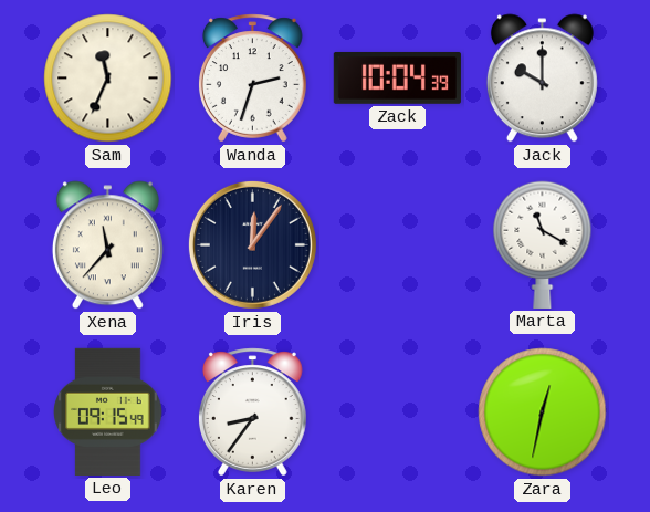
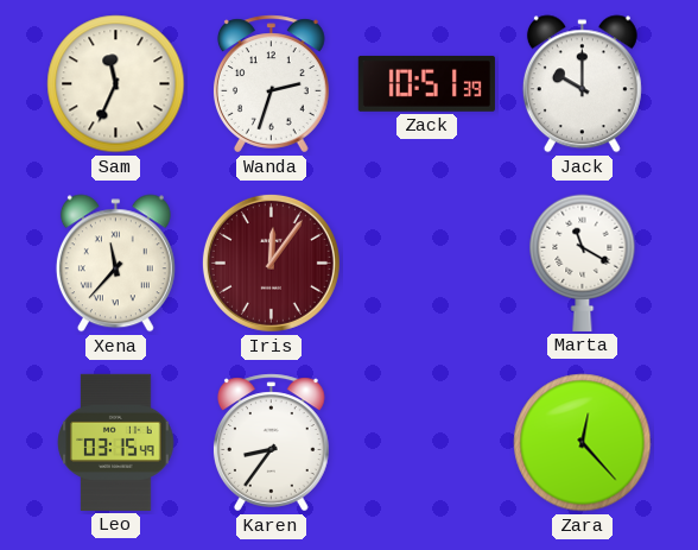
Zack: 10:04 -> 10:51
Iris dial: navy -> burgundy
Leo: 09:15 -> 03:15
Zara: 12:32 -> 12:23
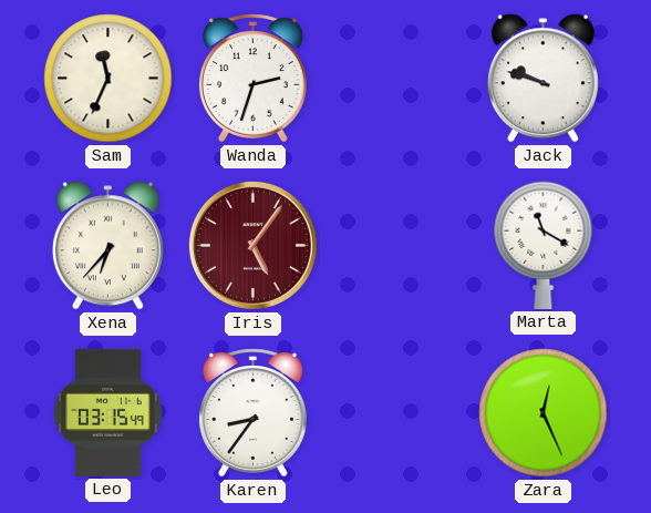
Zack: 10:51 -> none
Jack: 10:00 -> 9:48
Xena: 11:37 -> 6:37
Iris: 12:06 -> 5:06
Zara: 12:23 -> 12:26
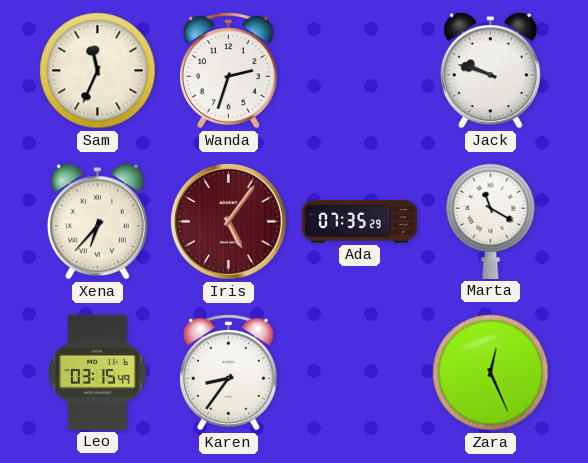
Ada: none -> 07:35
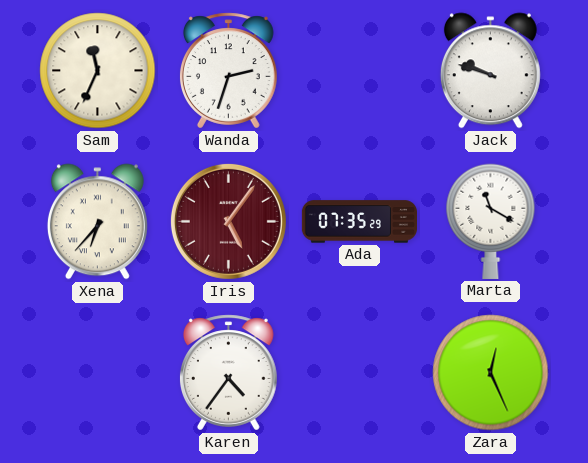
Leo: 03:15 -> none
Karen: 8:36 -> 4:36
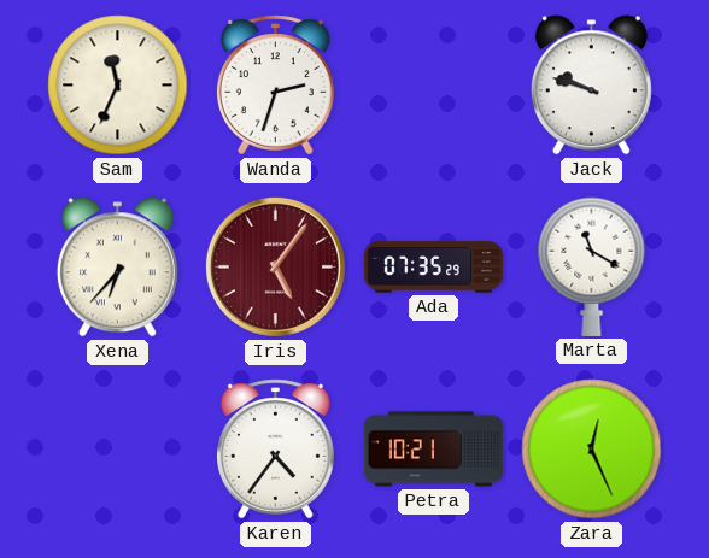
Petra: none -> 10:21
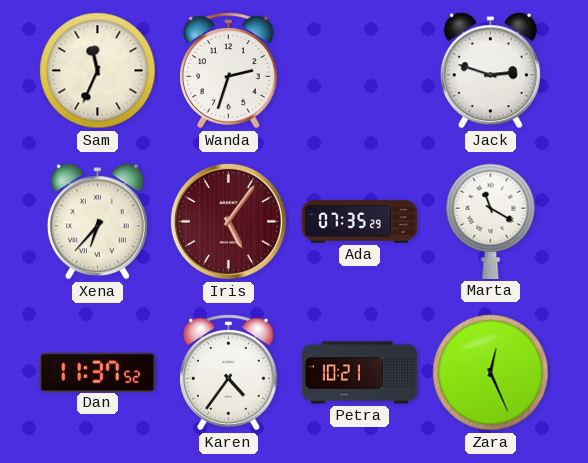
Jack: 9:48 -> 2:48
Dan: none -> 11:37
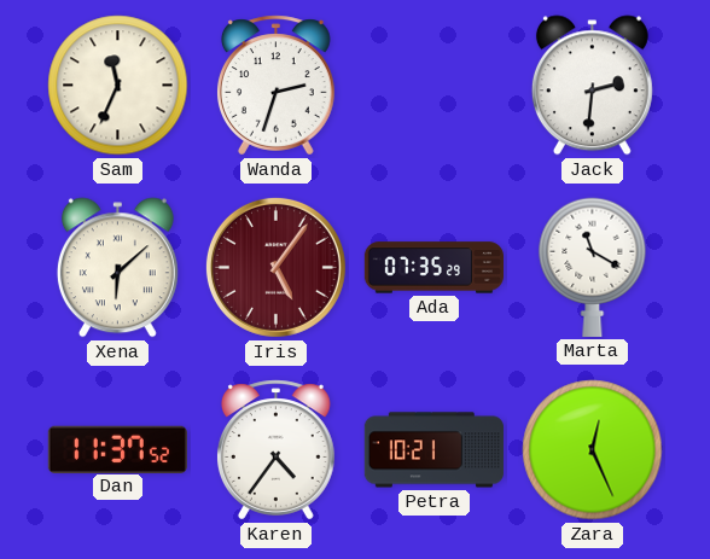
Jack: 2:48 -> 2:31
Xena: 6:37 -> 6:08
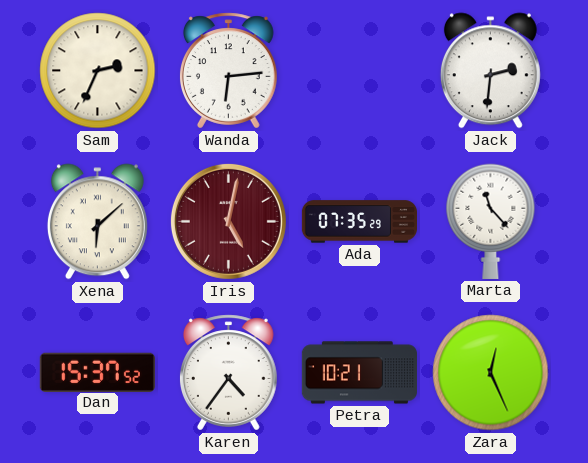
Sam: 11:34 -> 2:34
Wanda: 2:33 -> 6:14
Iris: 5:06 -> 5:02
Marta: 11:20 -> 11:23
Dan: 11:37 -> 15:37
